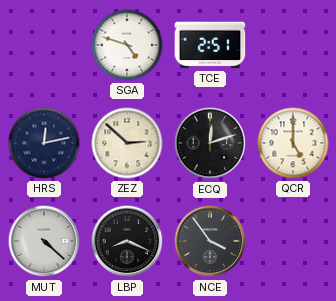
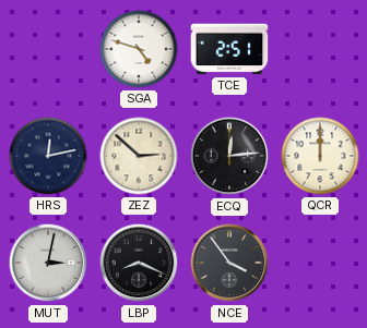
ECQ: 12:12 -> 12:14
QCR: 5:00 -> 12:00
MUT: 4:22 -> 3:02
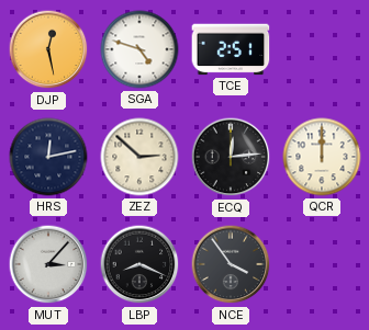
DJP: none -> 12:28
MUT: 3:02 -> 3:07
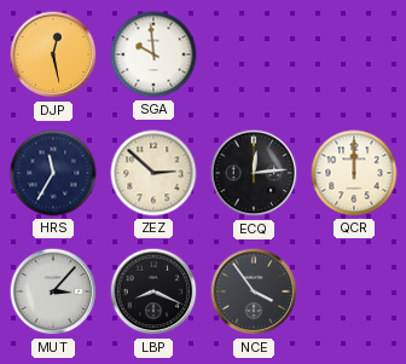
SGA: 4:48 -> 9:59
TCE: 2:51 -> none
HRS: 12:13 -> 11:35
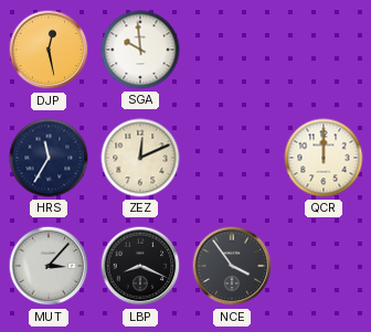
ZEZ: 2:52 -> 12:11
ECQ: 12:14 -> none
